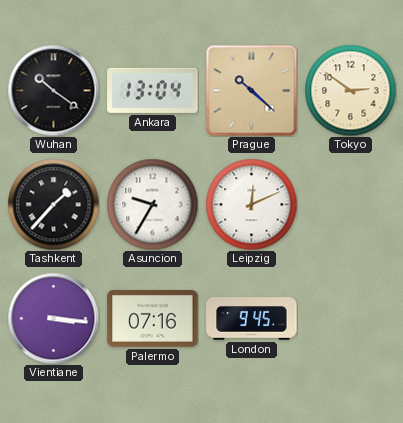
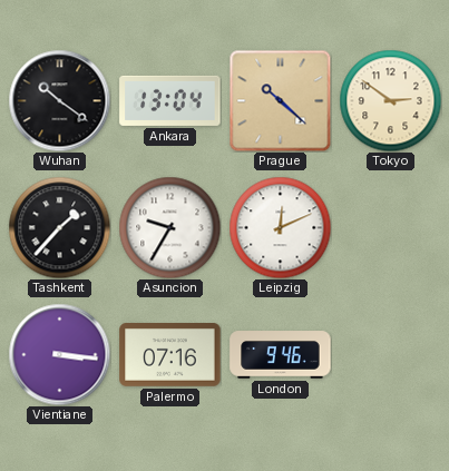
London: 9:45 -> 9:46
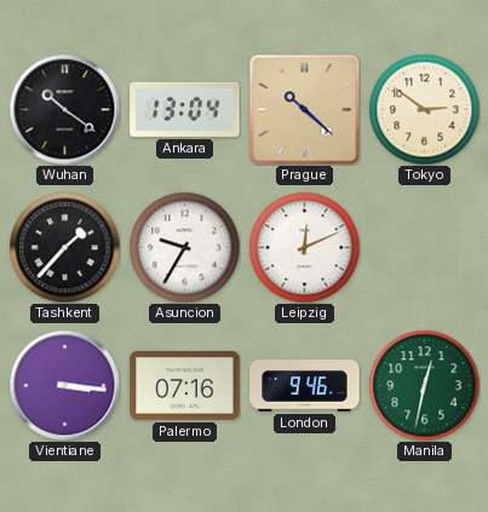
Manila: none -> 12:32
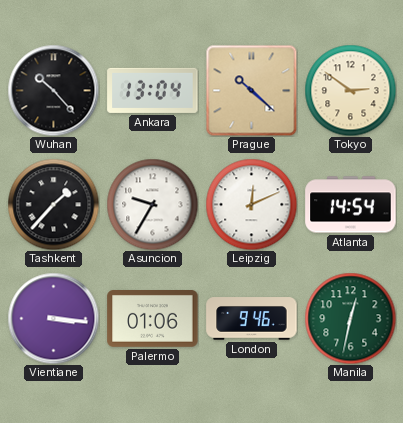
Wuhan: 10:21 -> 10:23
Atlanta: none -> 14:54
Palermo: 07:16 -> 01:06
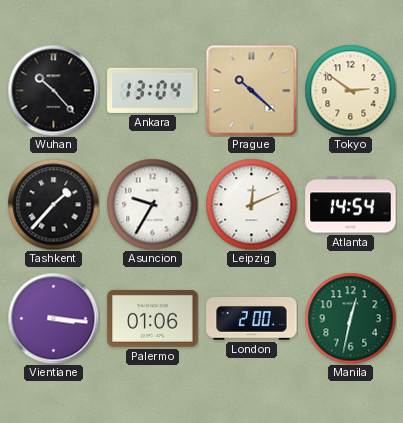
London: 9:46 -> 2:00
